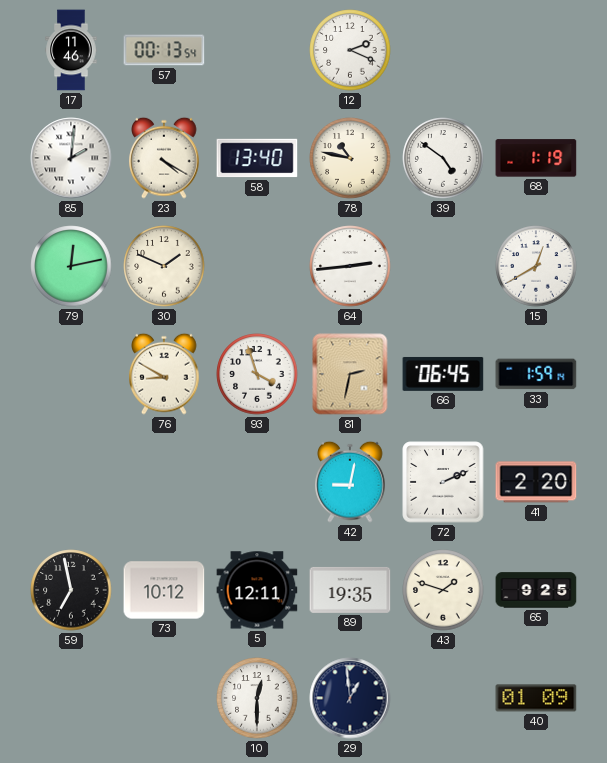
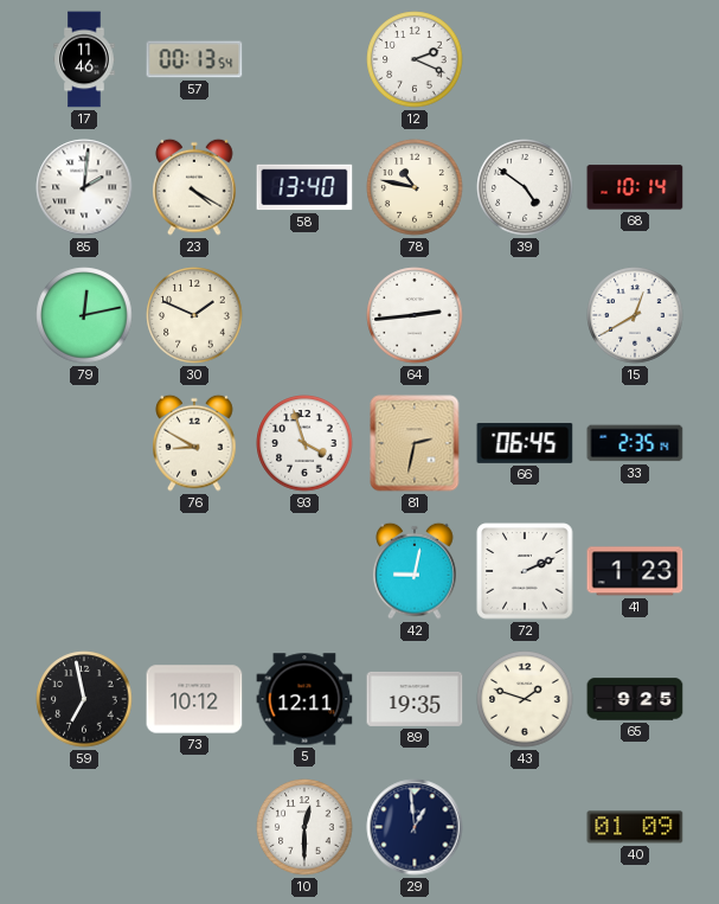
68: 1:19 -> 10:14
33: 1:59 -> 2:35
41: 2:20 -> 1:23
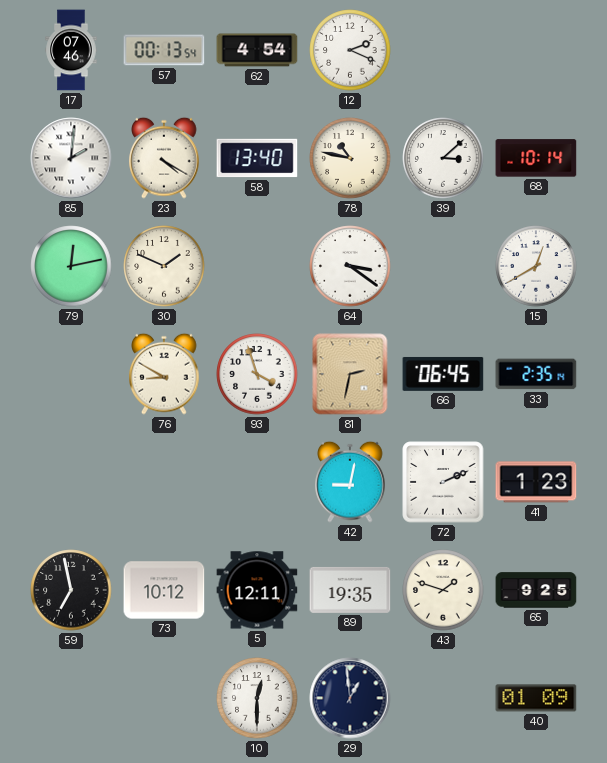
17: 11:46 -> 07:46
62: none -> 4:54
39: 4:51 -> 3:08
64: 2:44 -> 3:21
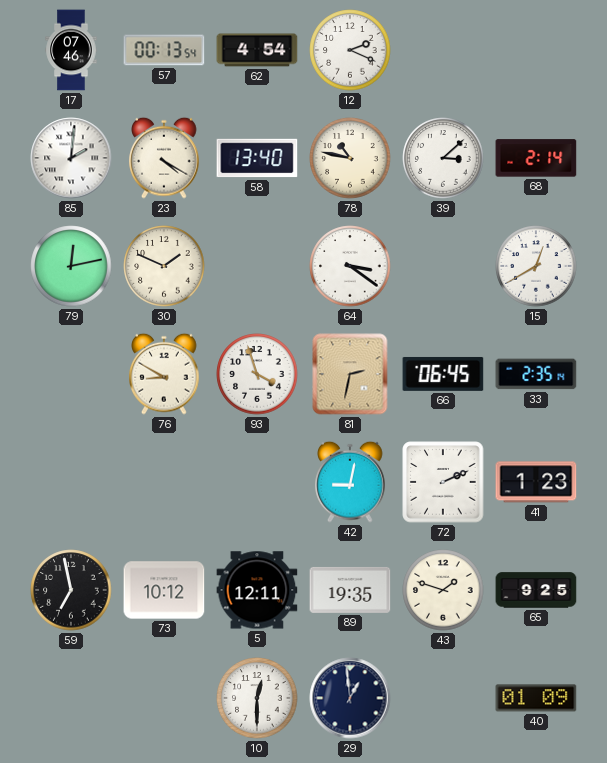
68: 10:14 -> 2:14
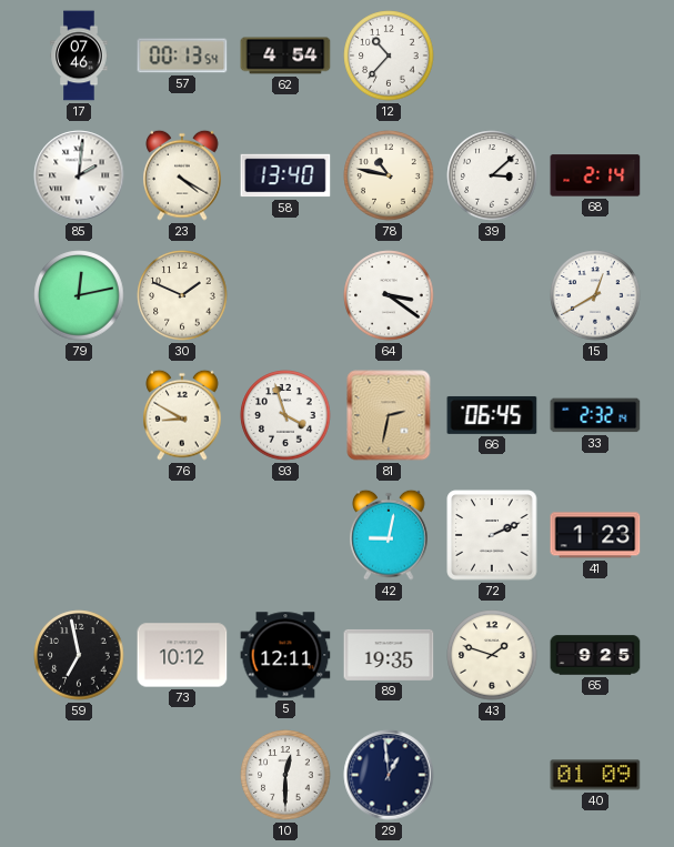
12: 2:19 -> 10:37
33: 2:35 -> 2:32
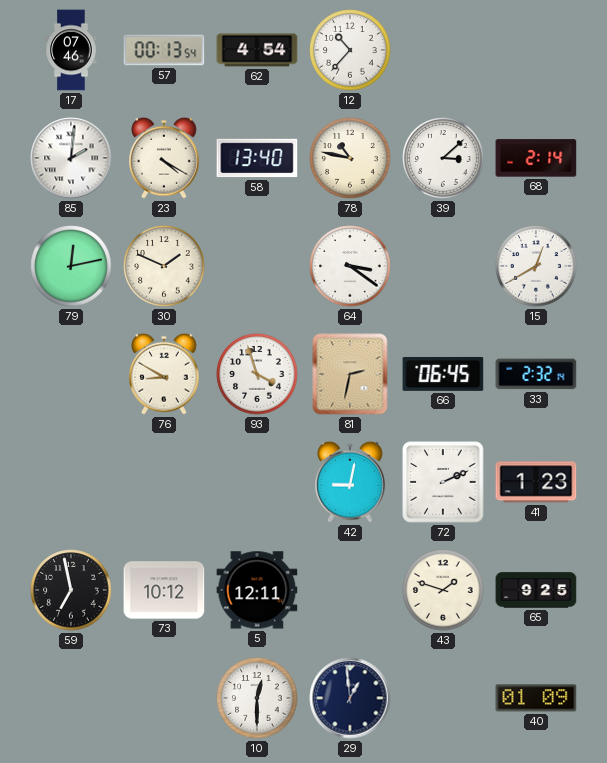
89: 19:35 -> none
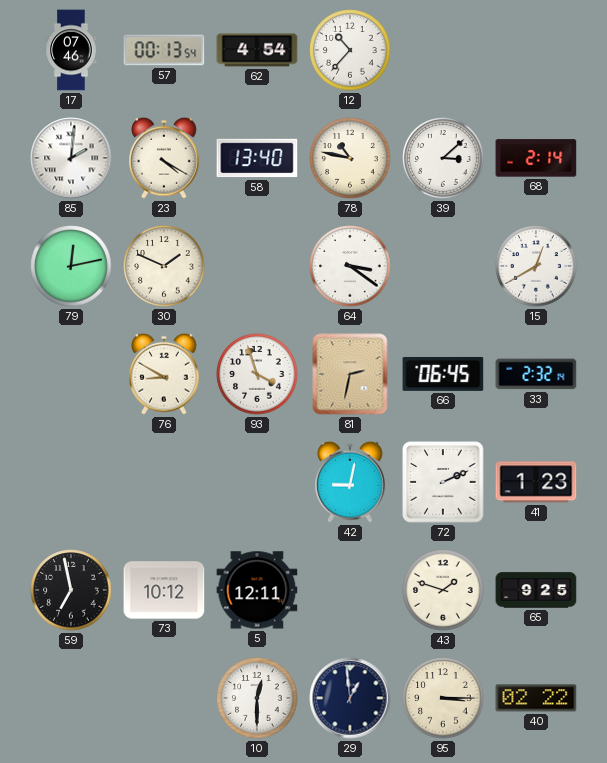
95: none -> 3:15
40: 01:09 -> 02:22
